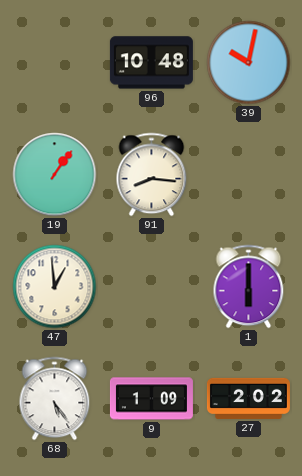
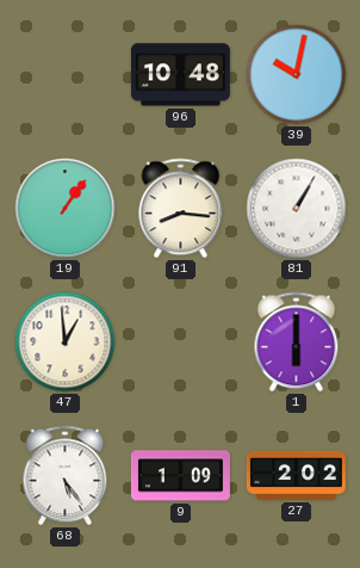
81: none -> 1:05
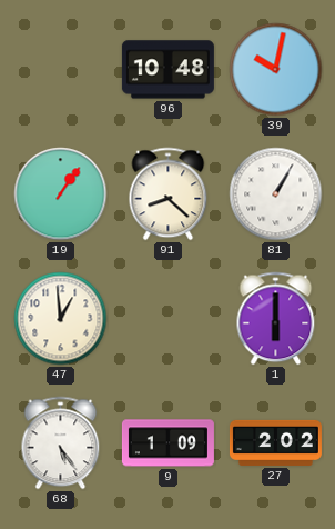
91: 8:16 -> 8:22
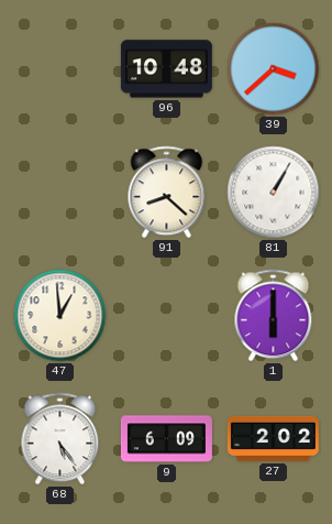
39: 10:02 -> 3:38
19: 1:06 -> none
9: 1:09 -> 6:09
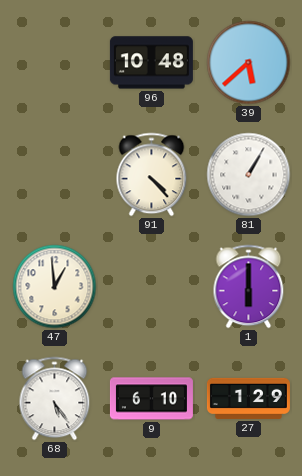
39: 3:38 -> 5:38
91: 8:22 -> 4:23
9: 6:09 -> 6:10
27: 2:02 -> 1:29
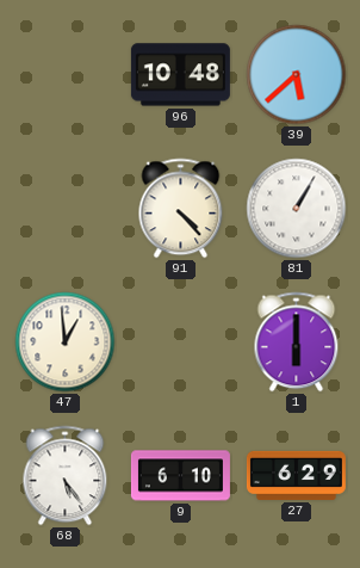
27: 1:29 -> 6:29
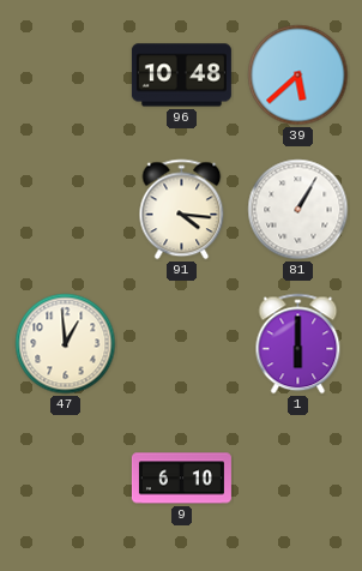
91: 4:23 -> 4:16
68: 5:24 -> none
27: 6:29 -> none
